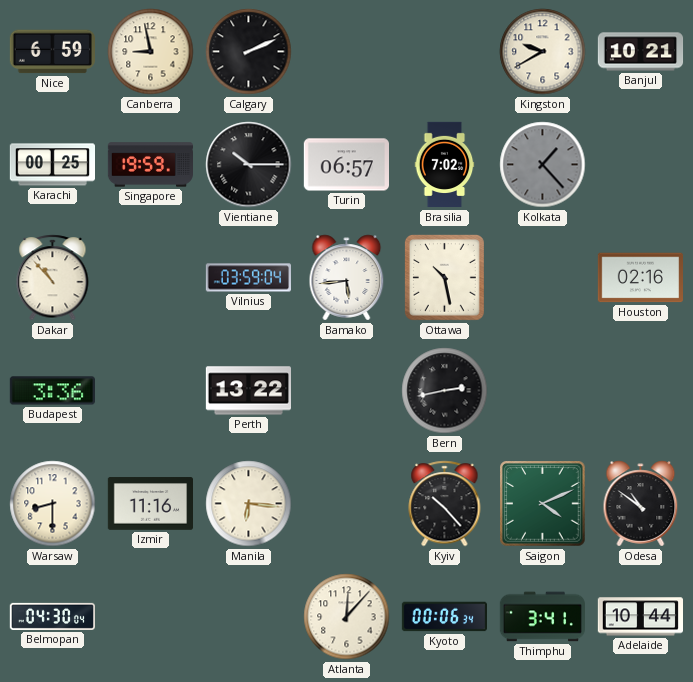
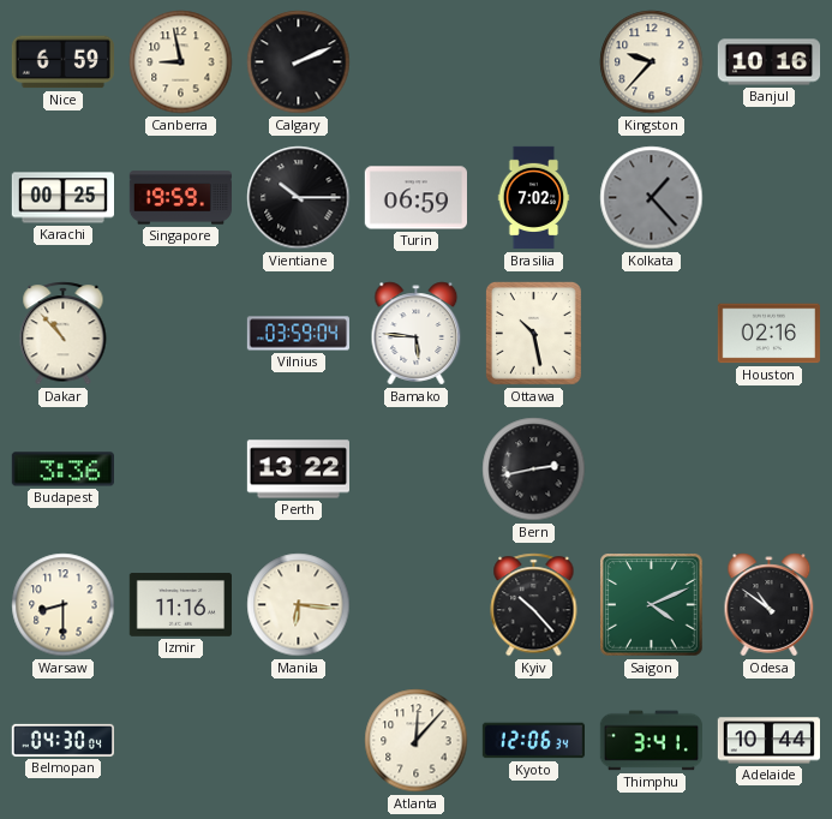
Kingston: 9:40 -> 9:37
Banjul: 10:21 -> 10:16
Turin: 06:57 -> 06:59
Bamako: 5:44 -> 5:46
Kyoto: 00:06 -> 12:06
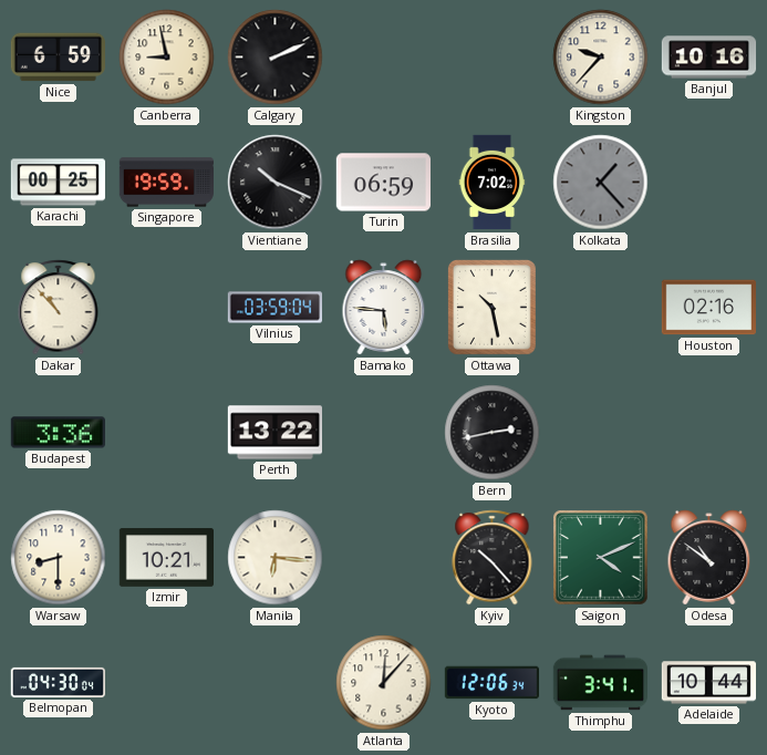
Vientiane: 10:15 -> 10:19
Izmir: 11:16 -> 10:21
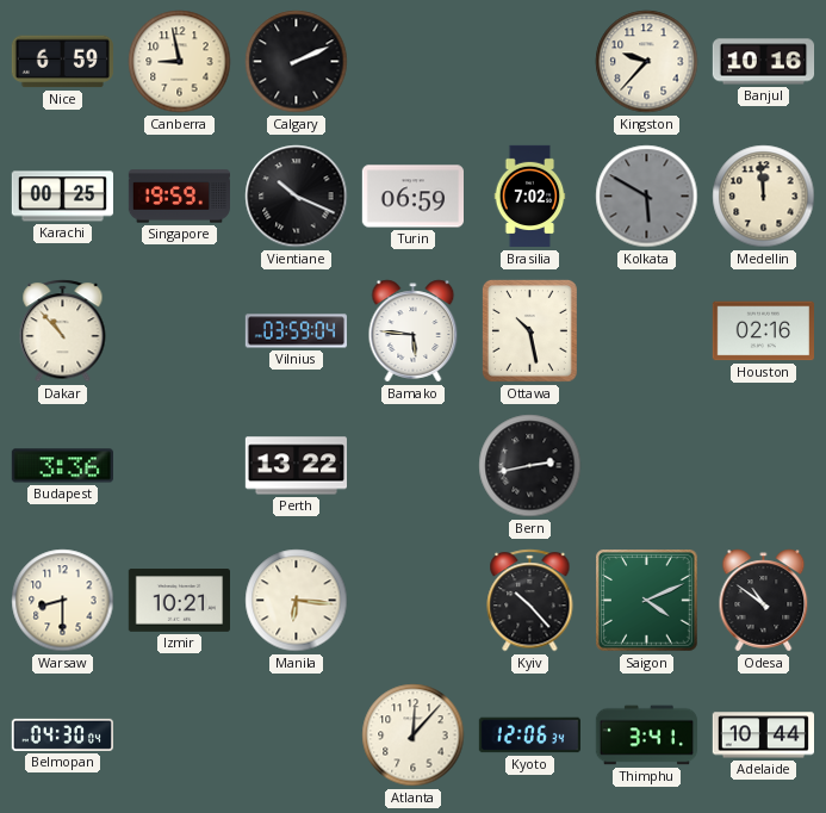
Kolkata: 1:23 -> 5:50
Medellin: none -> 11:59
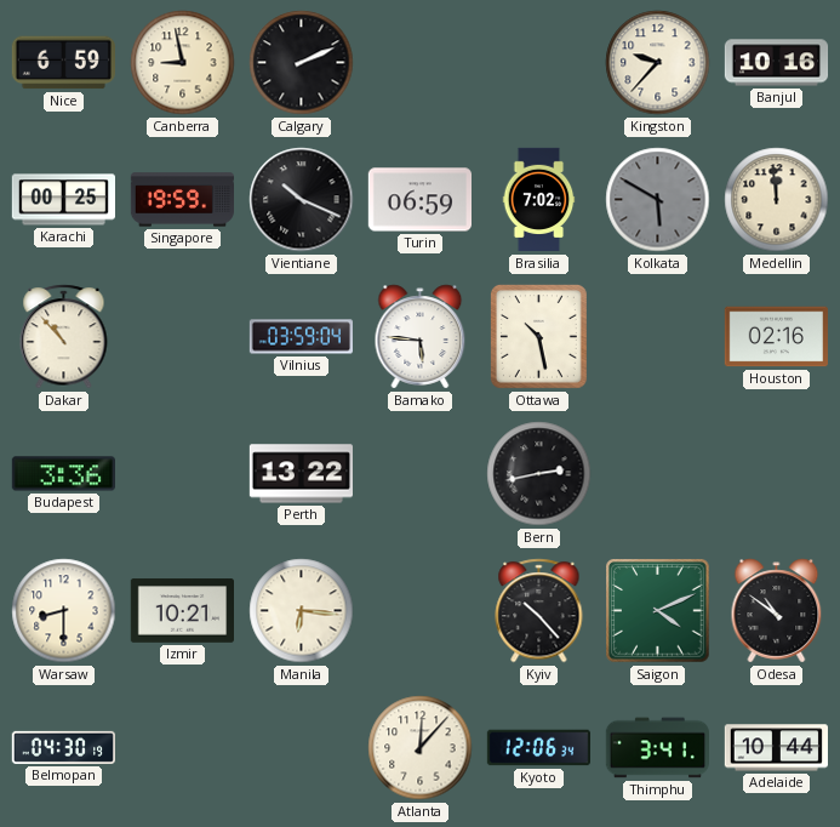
Belmopan: 04:30:04 -> 04:30:19
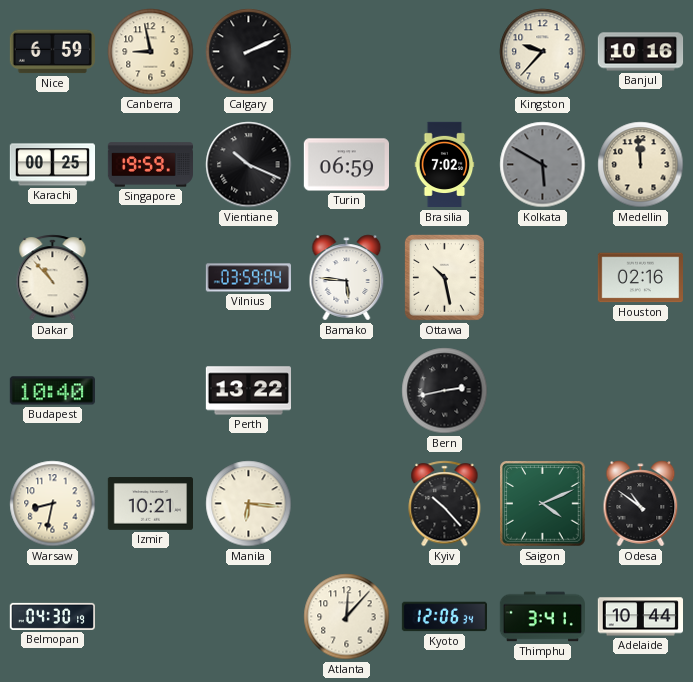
Budapest: 3:36 -> 10:40
Warsaw: 8:30 -> 8:32
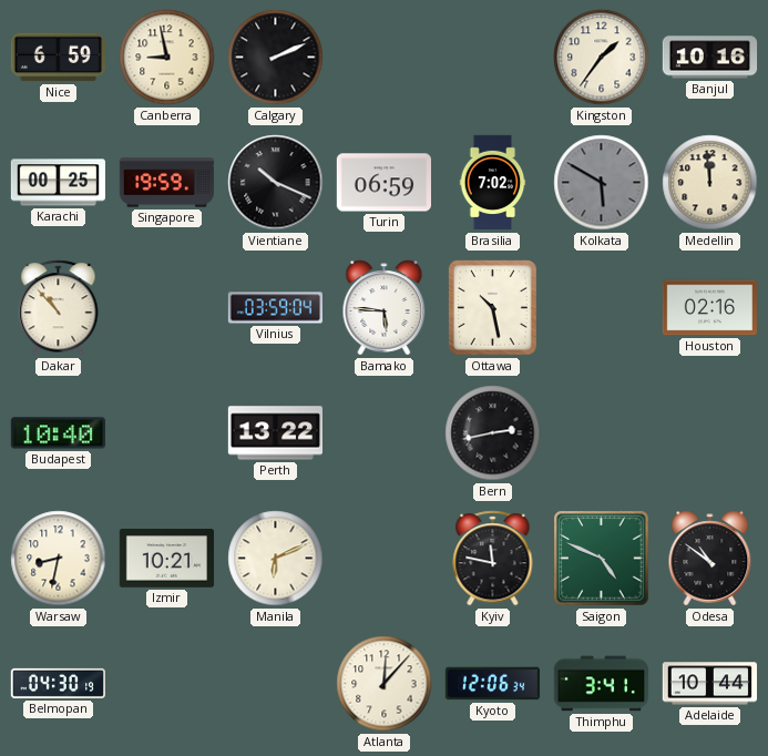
Kingston: 9:37 -> 1:36
Manila: 6:16 -> 6:11
Kyiv: 10:23 -> 11:47
Saigon: 4:11 -> 4:49
